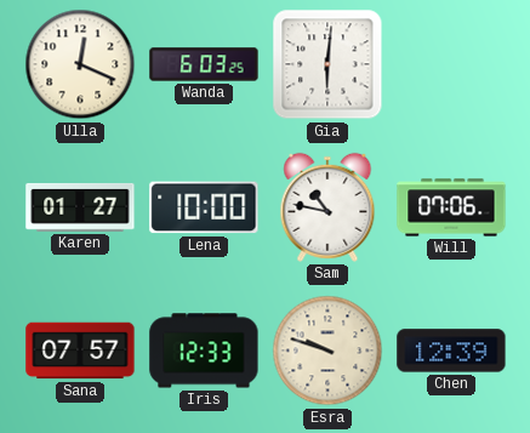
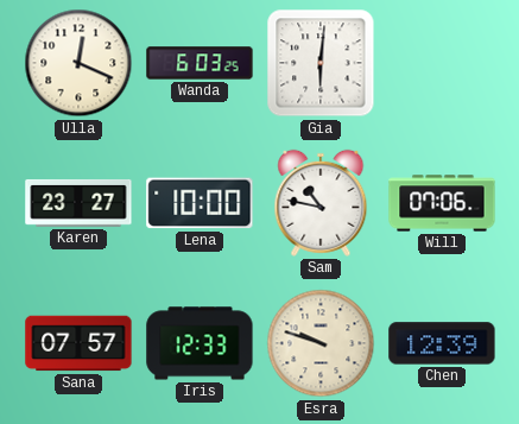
Karen: 01:27 -> 23:27
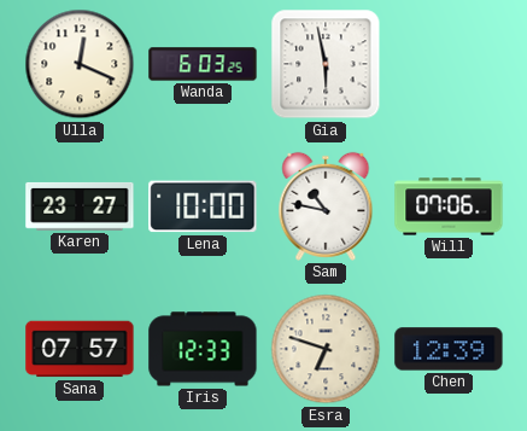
Gia: 6:01 -> 5:58
Esra: 9:48 -> 6:48
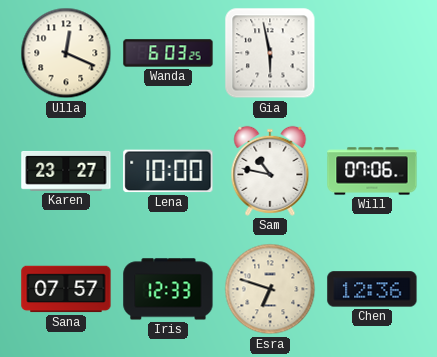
Chen: 12:39 -> 12:36
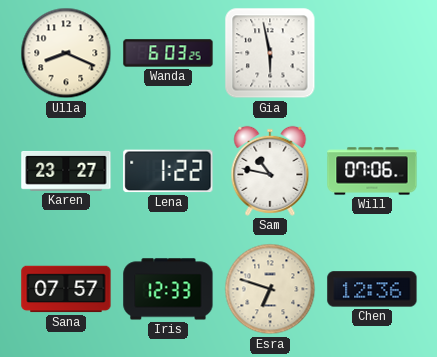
Ulla: 12:19 -> 8:19
Lena: 10:00 -> 1:22
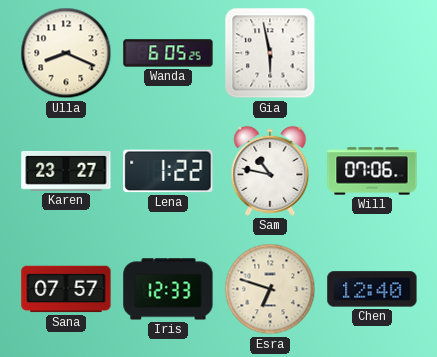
Wanda: 6:03 -> 6:05
Chen: 12:36 -> 12:40
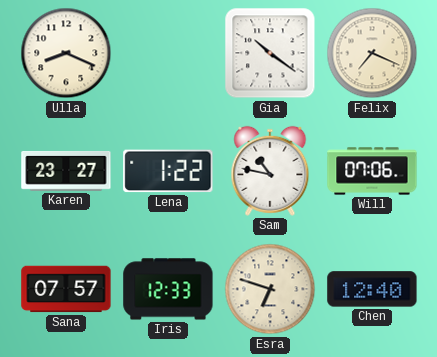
Wanda: 6:05 -> none
Gia: 5:58 -> 10:21
Felix: none -> 7:19
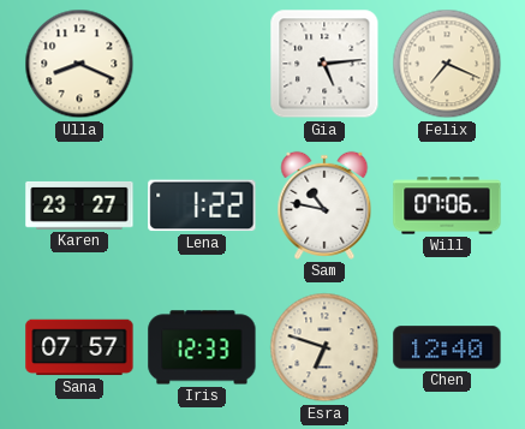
Gia: 10:21 -> 5:14
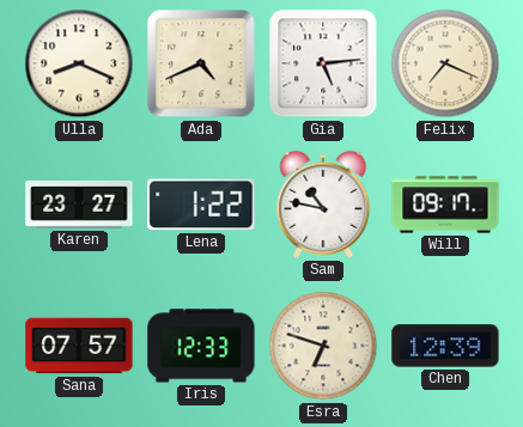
Ada: none -> 4:41
Will: 07:06 -> 09:17
Chen: 12:40 -> 12:39
